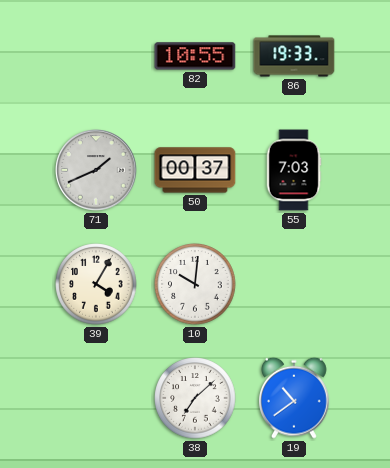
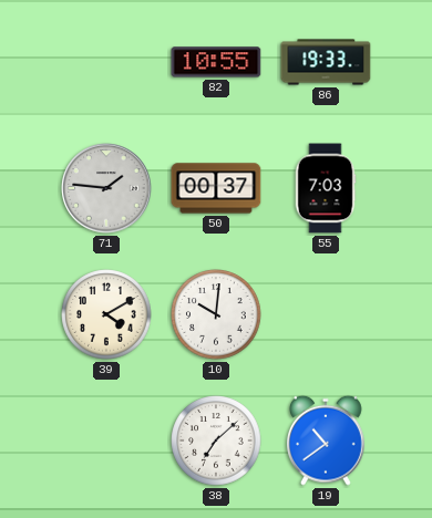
71: 1:41 -> 1:46
39: 4:05 -> 4:10
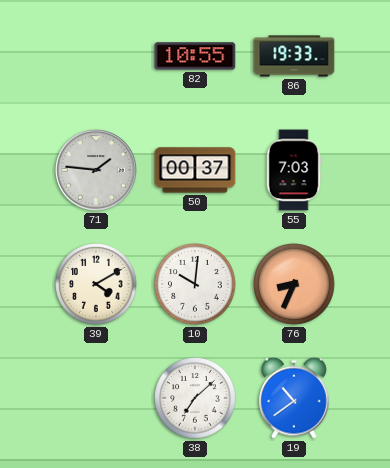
76: none -> 8:34
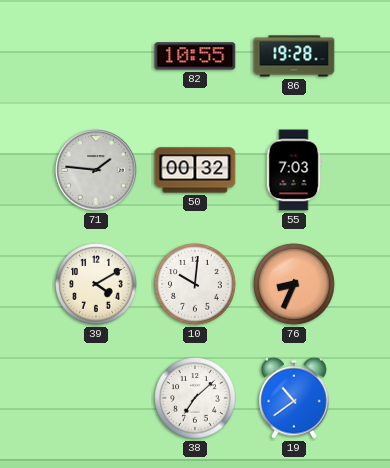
86: 19:33 -> 19:28
50: 00:37 -> 00:32
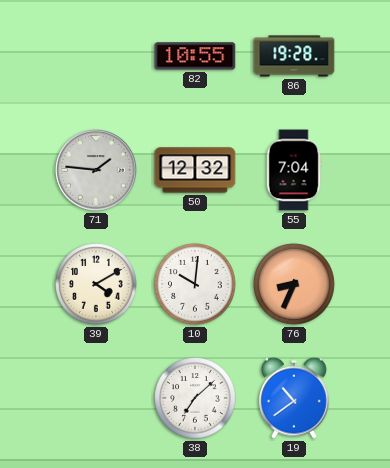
50: 00:32 -> 12:32
55: 7:03 -> 7:04
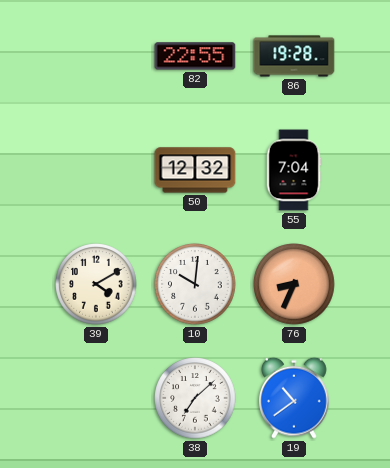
82: 10:55 -> 22:55
71: 1:46 -> none
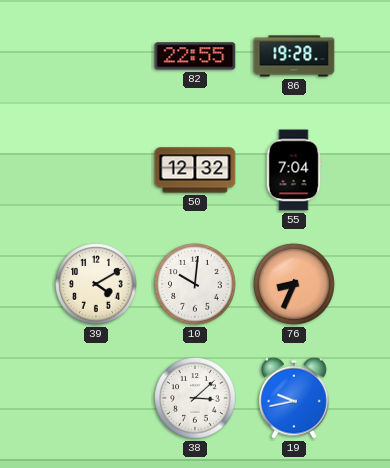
38: 7:08 -> 3:08
19: 10:39 -> 9:43
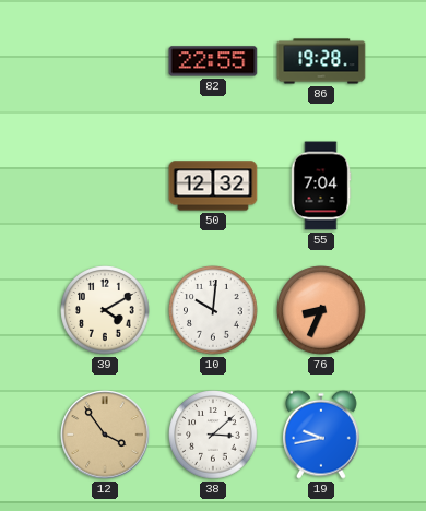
12: none -> 3:54
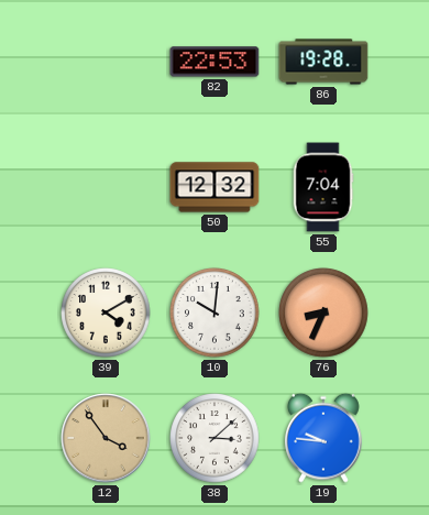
82: 22:55 -> 22:53
19: 9:43 -> 9:46
